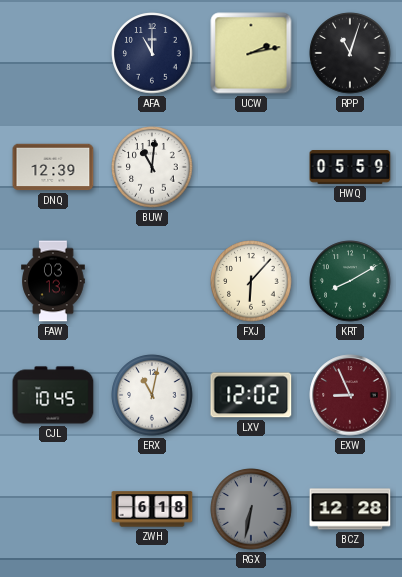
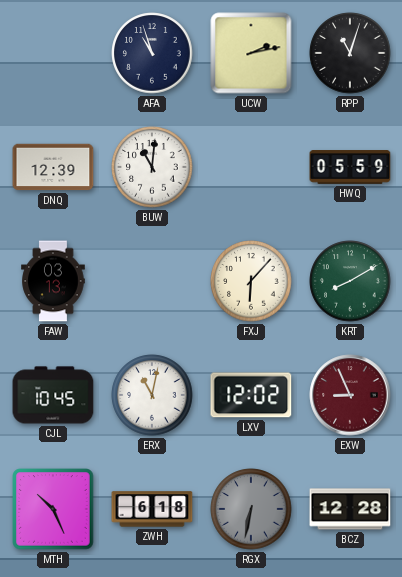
AFA: 11:00 -> 10:57
MTH: none -> 10:26
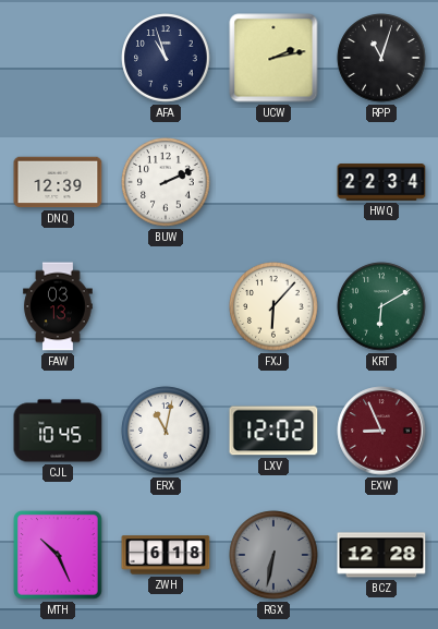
BUW: 11:01 -> 2:11
HWQ: 05:59 -> 22:34
KRT: 8:10 -> 6:10
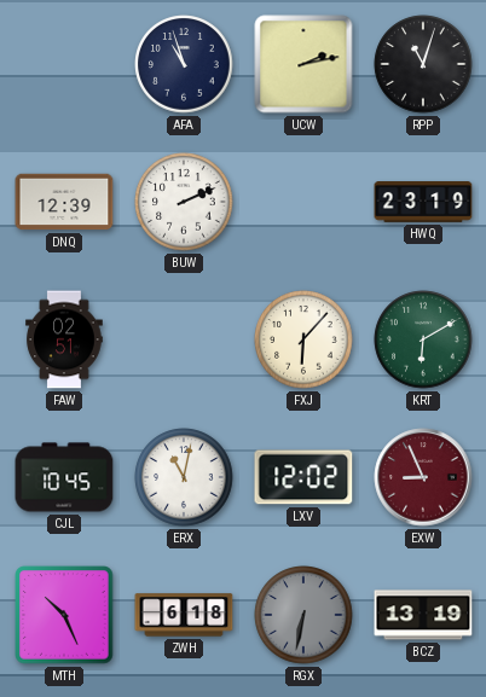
HWQ: 22:34 -> 23:19
FAW: 03:13 -> 02:51
BCZ: 12:28 -> 13:19
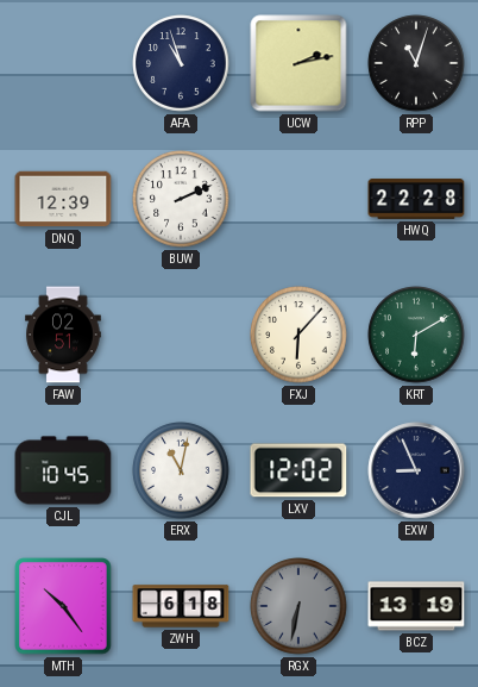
HWQ: 23:19 -> 22:28
EXW dial: burgundy -> navy
MTH: 10:26 -> 10:24
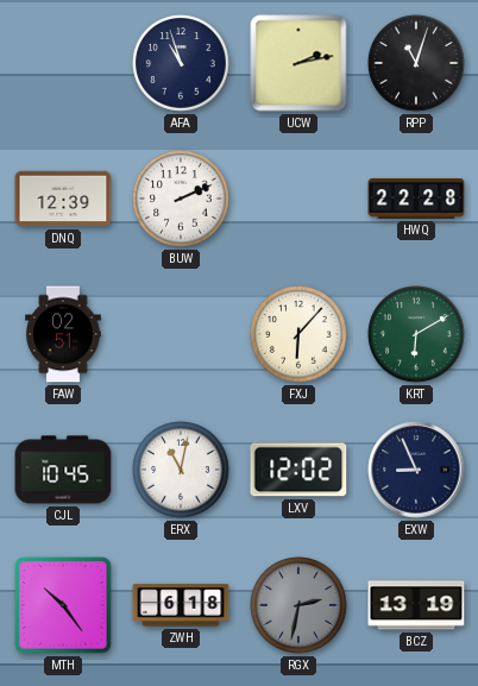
RGX: 6:32 -> 2:32
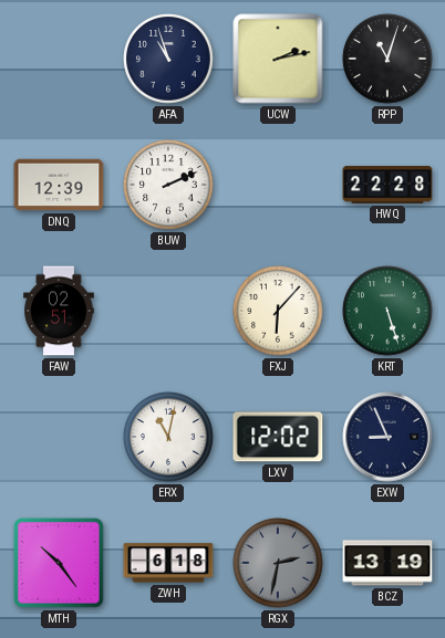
KRT: 6:10 -> 5:27
CJL: 10:45 -> none
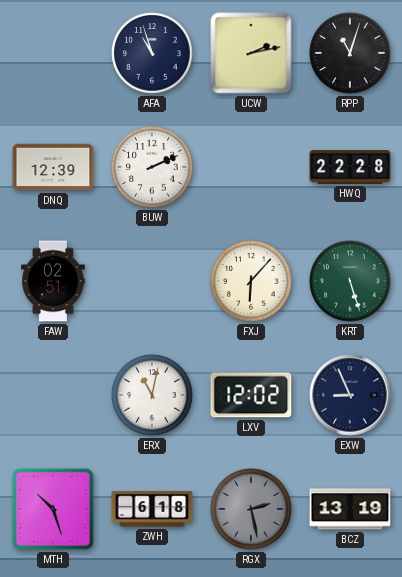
MTH: 10:24 -> 10:27
RGX: 2:32 -> 2:28
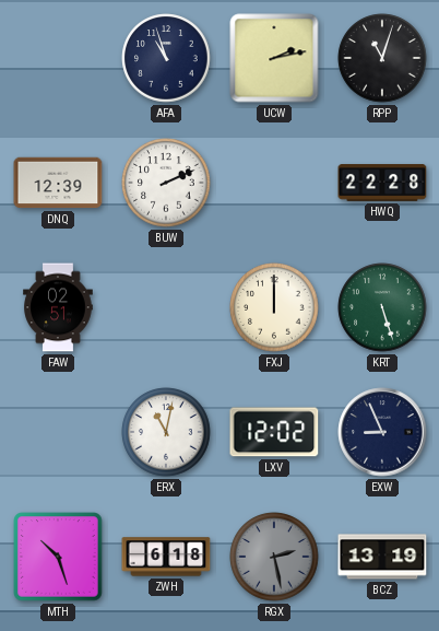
FXJ: 6:07 -> 12:00
